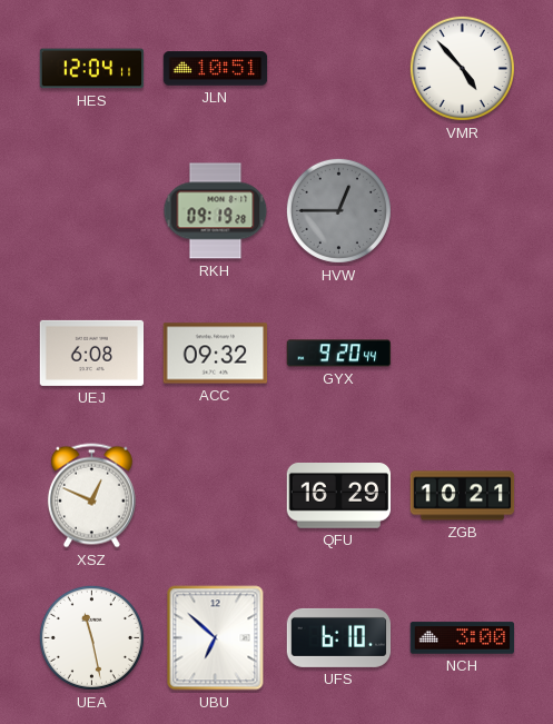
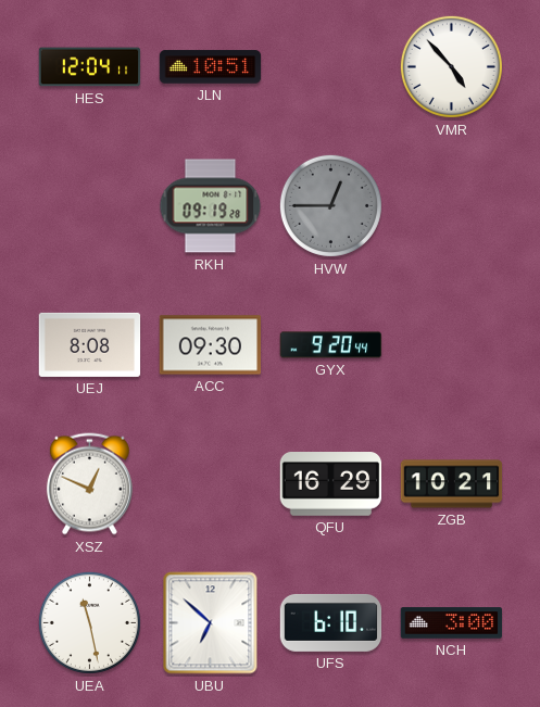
UEJ: 6:08 -> 8:08
ACC: 09:32 -> 09:30
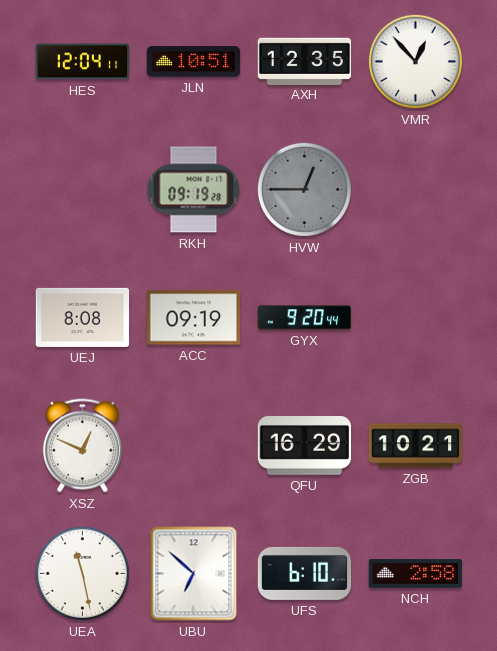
AXH: none -> 12:35
VMR: 4:53 -> 12:53
ACC: 09:30 -> 09:19
NCH: 3:00 -> 2:58
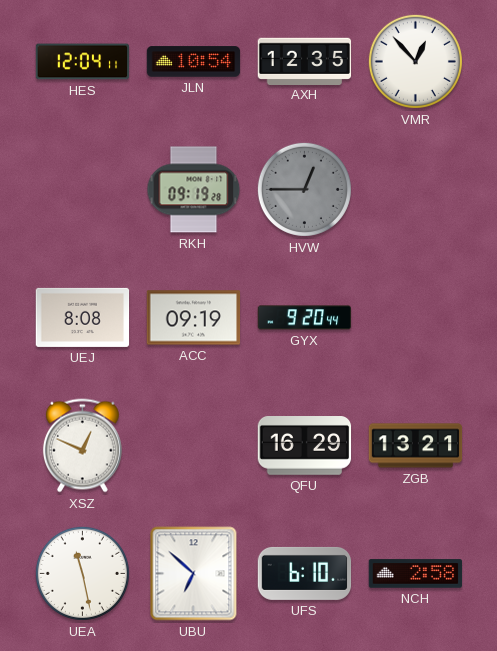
JLN: 10:51 -> 10:54
ZGB: 10:21 -> 13:21
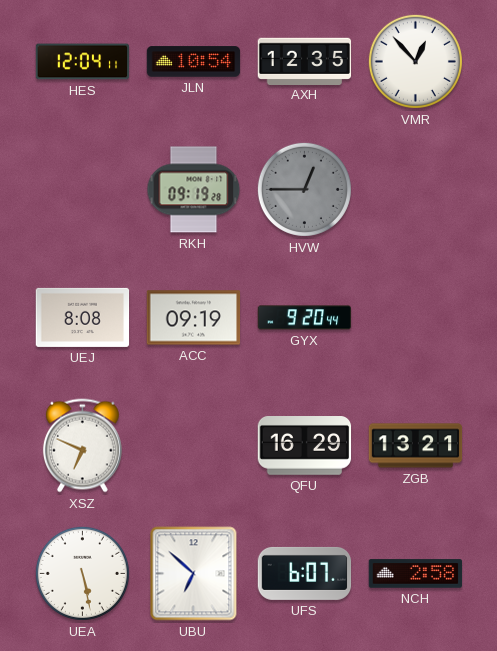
XSZ: 12:49 -> 6:49
UEA: 11:28 -> 5:28
UFS: 6:10 -> 6:07
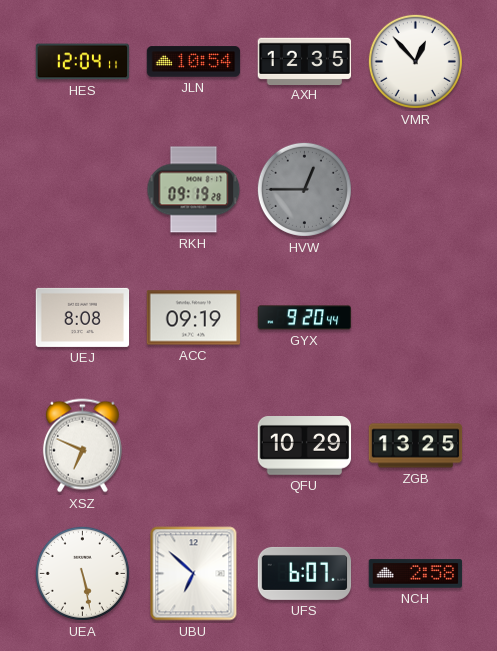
QFU: 16:29 -> 10:29
ZGB: 13:21 -> 13:25
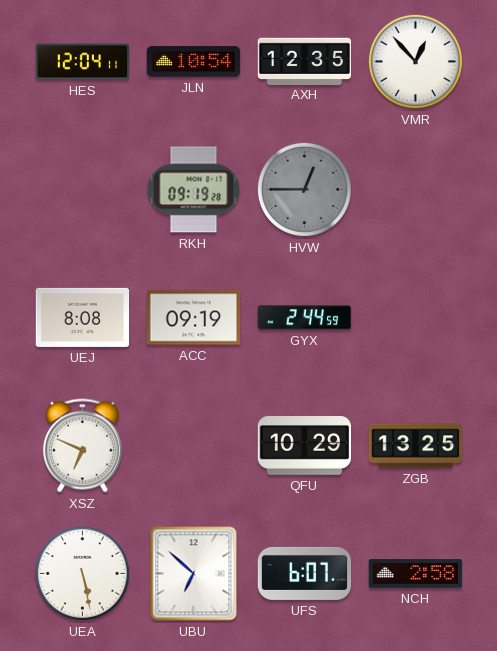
GYX: 9:20 -> 2:44
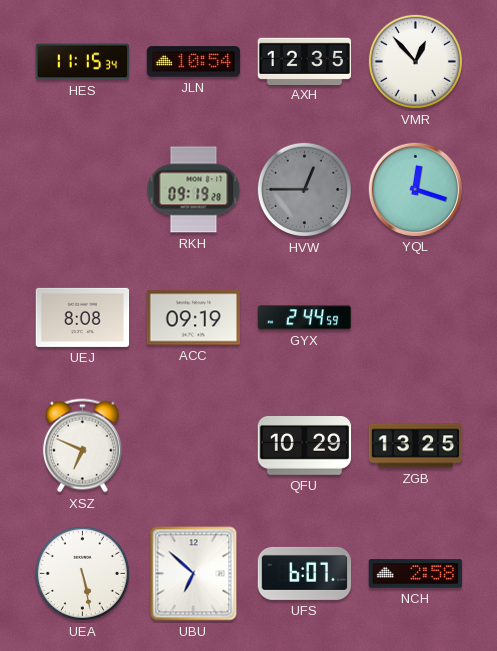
HES: 12:04 -> 11:15
YQL: none -> 12:18
